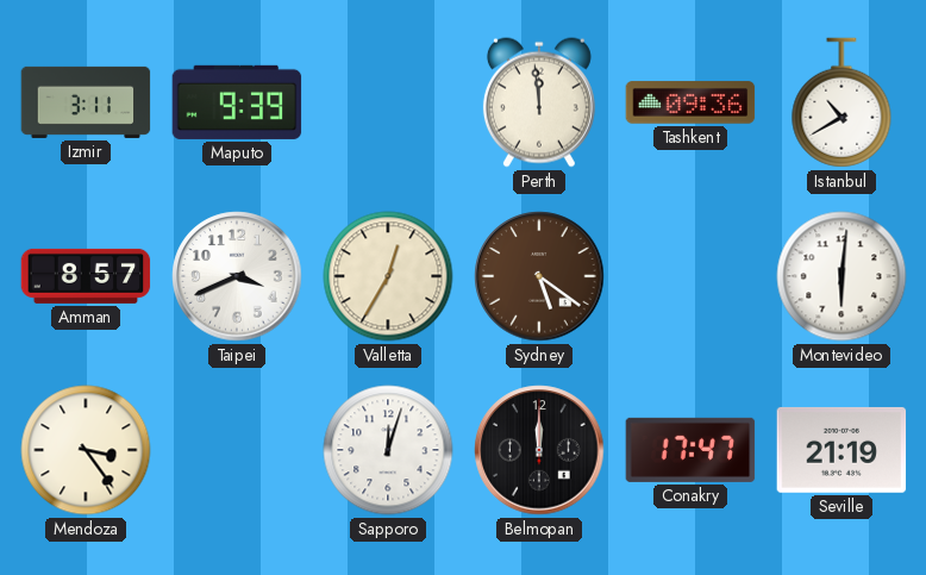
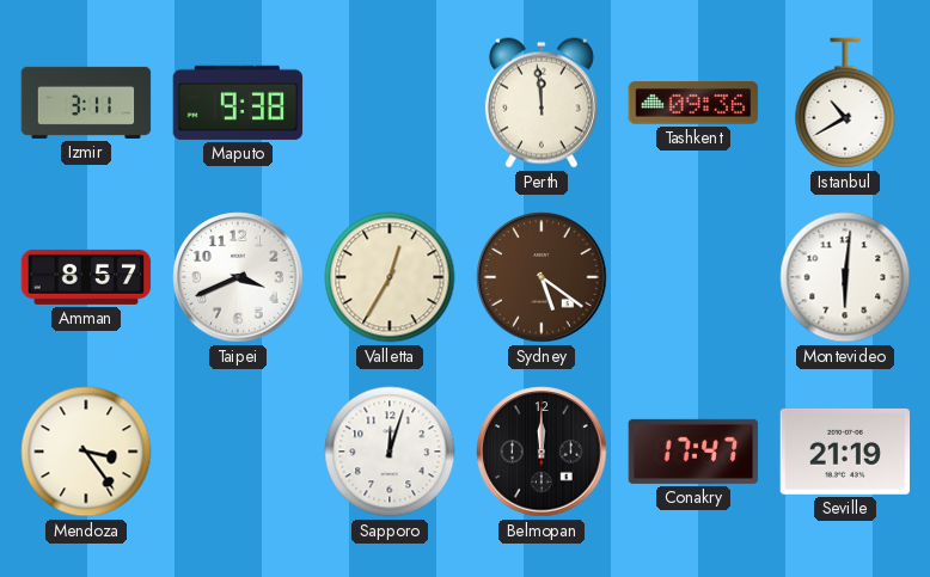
Maputo: 9:39 -> 9:38
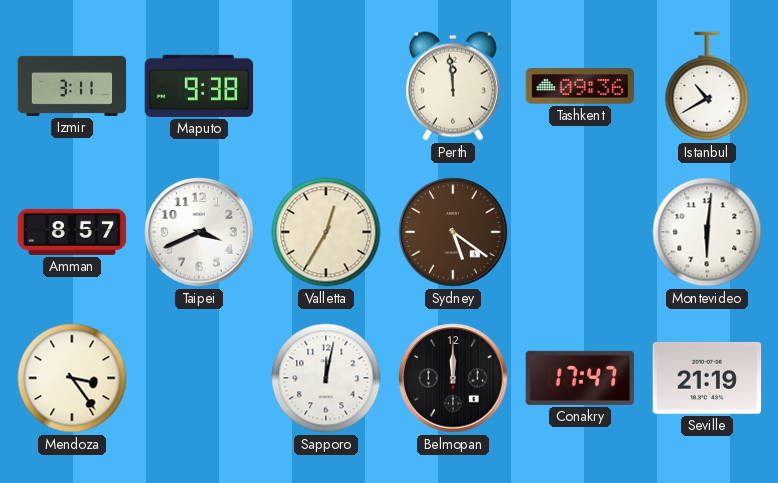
Sapporo: 12:03 -> 12:02
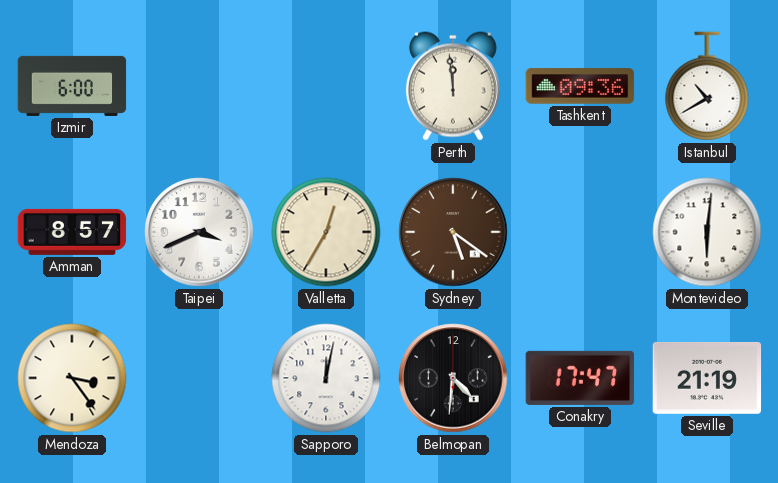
Izmir: 3:11 -> 6:00
Maputo: 9:38 -> none
Belmopan: 12:00 -> 4:31
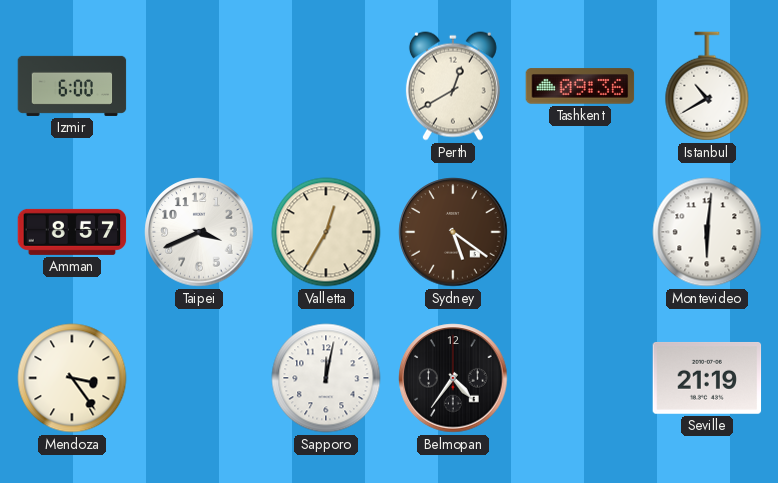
Perth: 11:59 -> 12:40
Belmopan: 4:31 -> 4:36
Conakry: 17:47 -> none
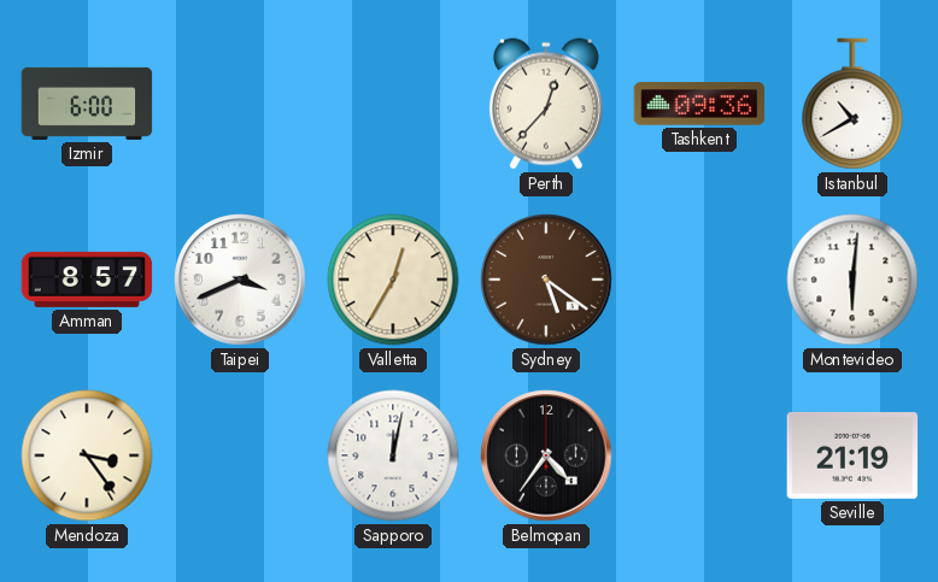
Perth: 12:40 -> 12:37
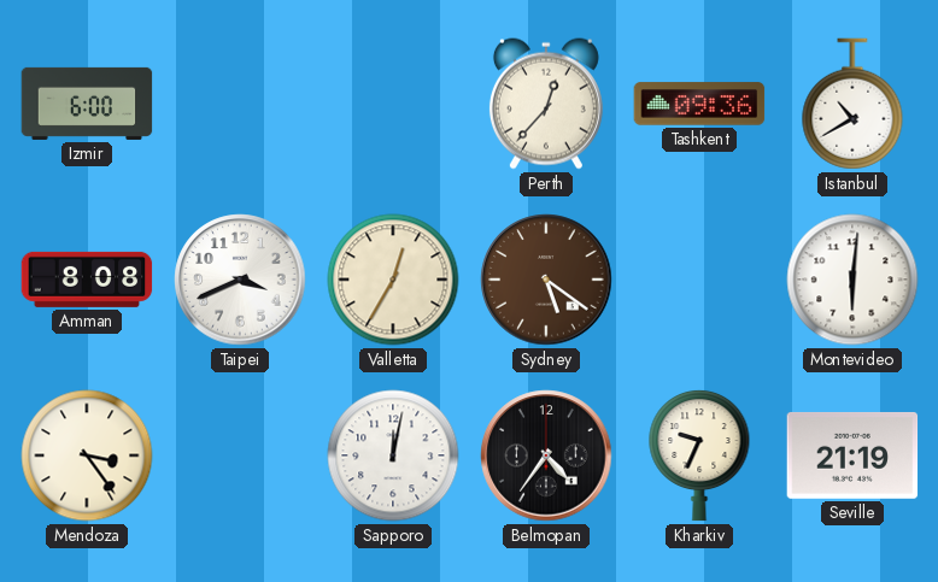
Amman: 8:57 -> 8:08
Kharkiv: none -> 9:34
